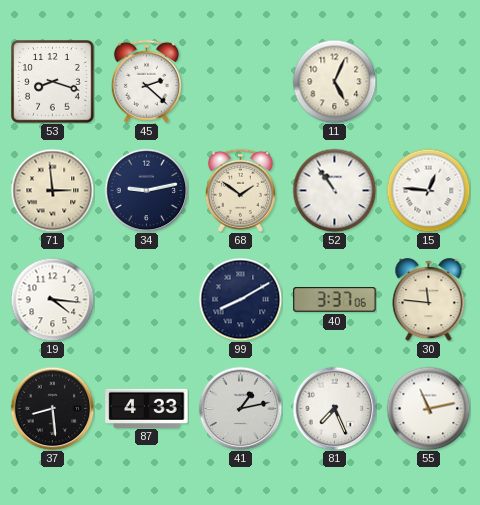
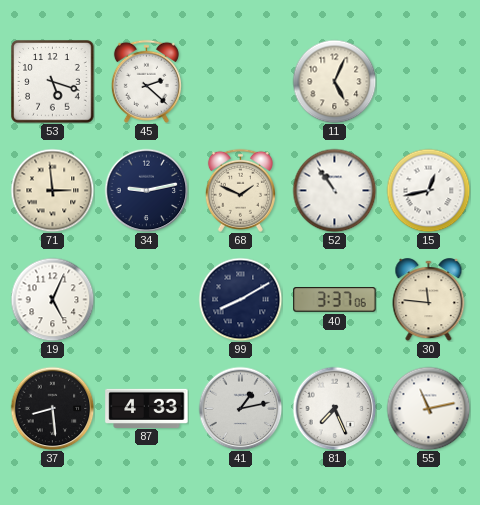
53: 8:18 -> 5:18
68: 1:51 -> 1:49
15: 12:46 -> 12:43
19: 4:16 -> 5:04
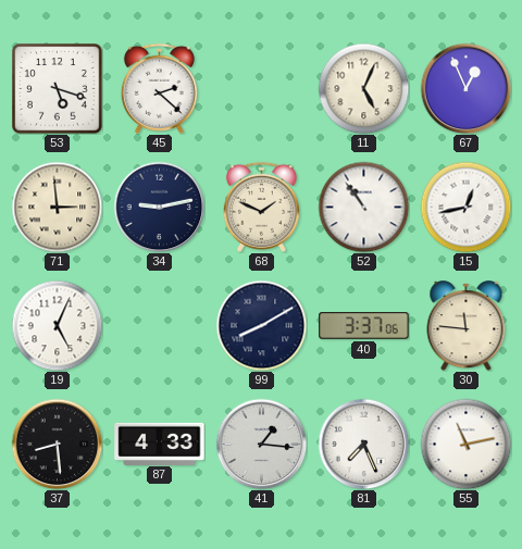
67: none -> 12:56
41: 1:13 -> 1:16
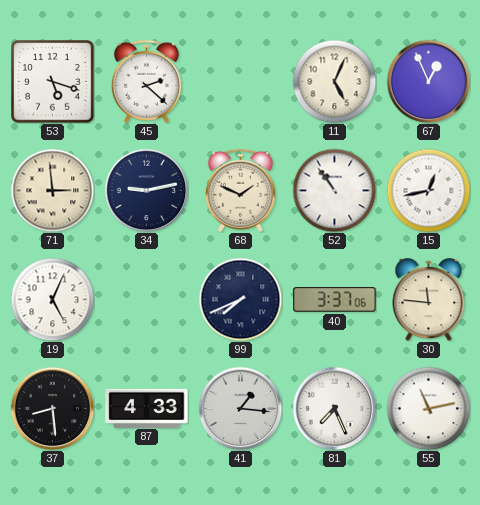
99: 8:10 -> 7:41
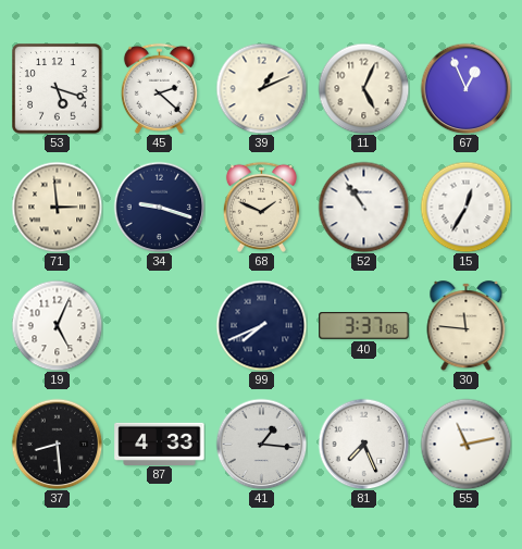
39: none -> 1:11
34: 9:13 -> 9:18
15: 12:43 -> 12:35
